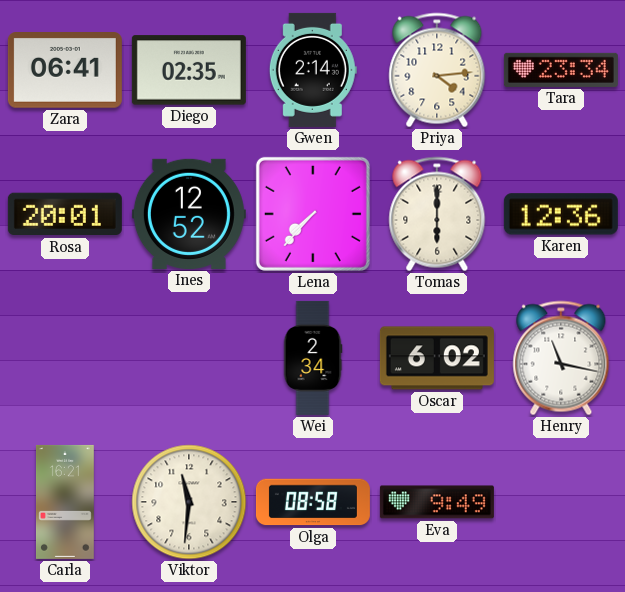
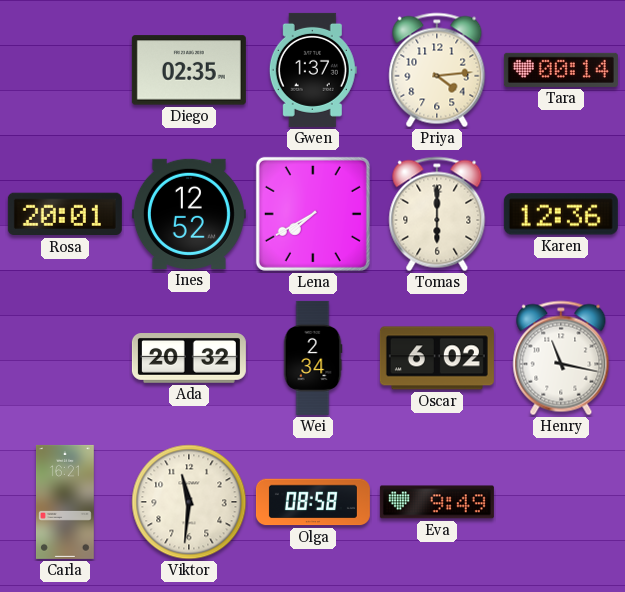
Zara: 06:41 -> none
Gwen: 2:14 -> 1:37
Tara: 23:34 -> 00:14
Lena: 7:37 -> 7:40
Ada: none -> 20:32
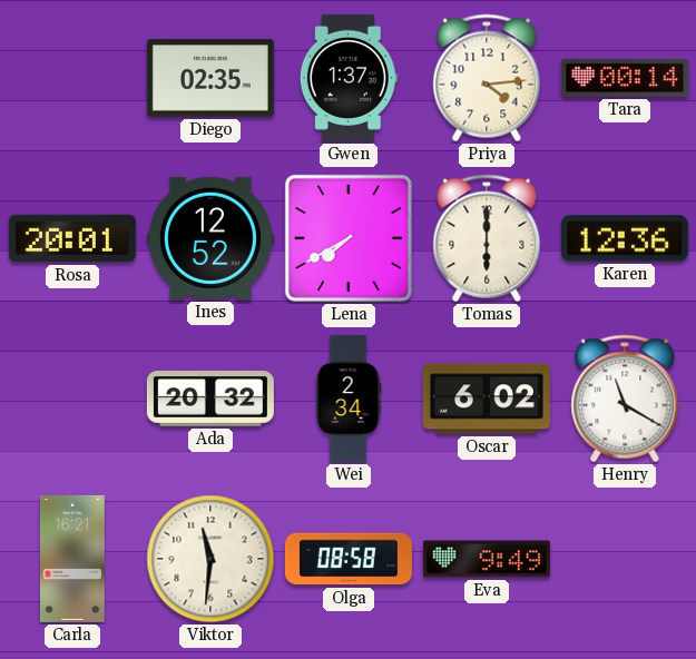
Henry: 11:17 -> 11:20
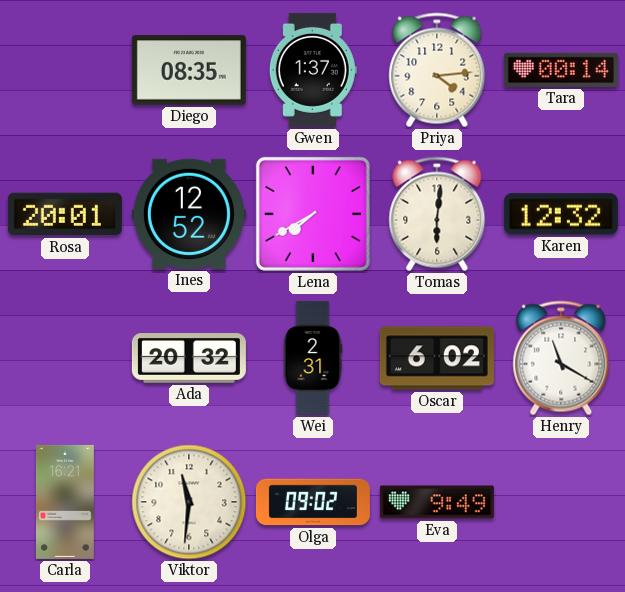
Diego: 02:35 -> 08:35
Tomas: 6:00 -> 6:01
Karen: 12:36 -> 12:32
Wei: 2:34 -> 2:31
Olga: 08:58 -> 09:02
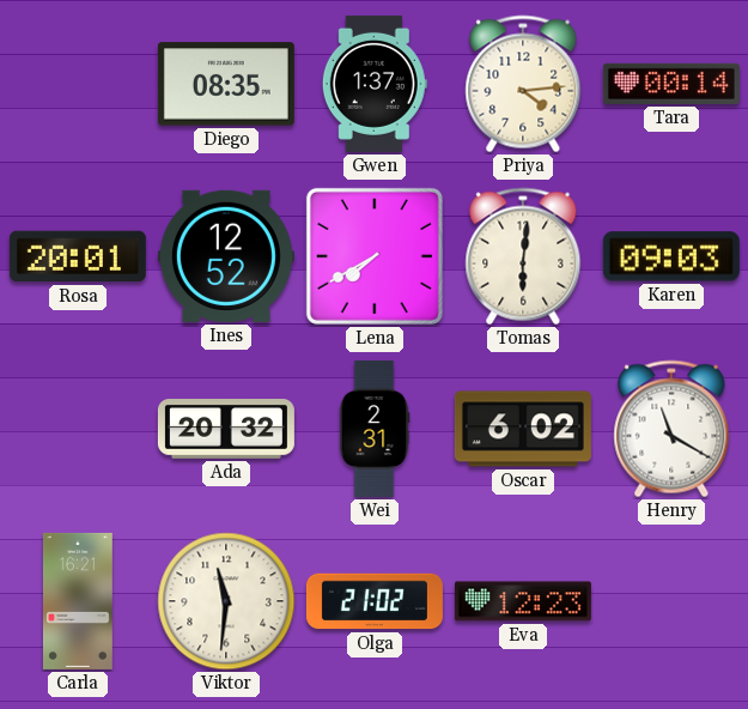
Karen: 12:32 -> 09:03
Olga: 09:02 -> 21:02
Eva: 9:49 -> 12:23
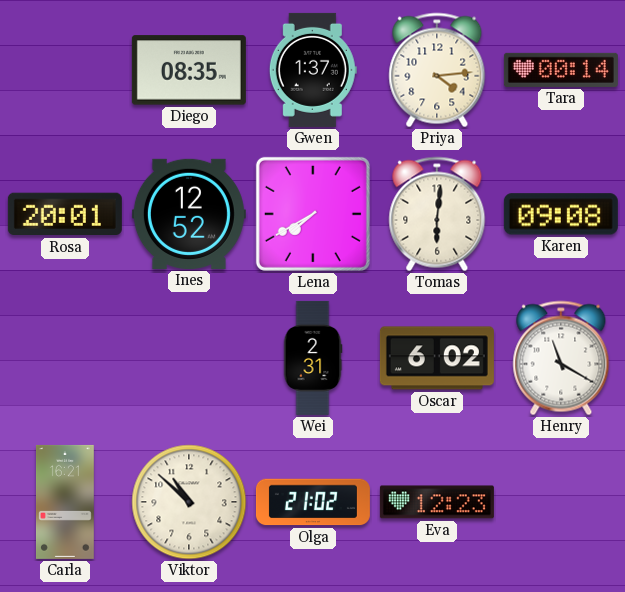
Karen: 09:03 -> 09:08
Ada: 20:32 -> none
Viktor: 11:31 -> 10:52
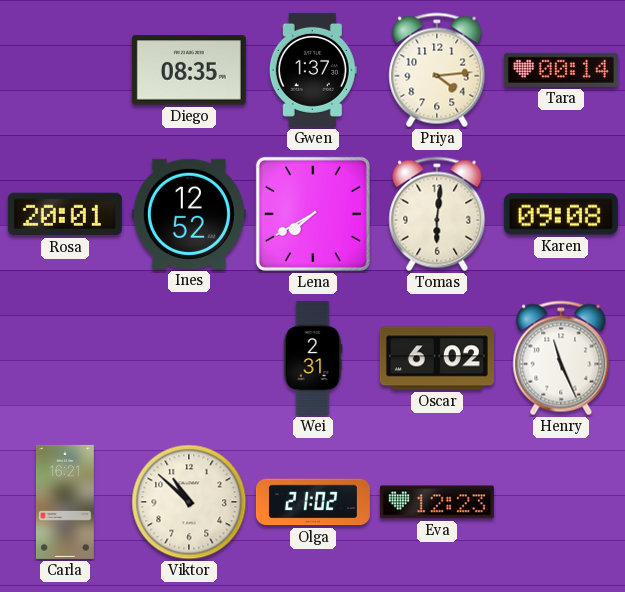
Henry: 11:20 -> 11:26
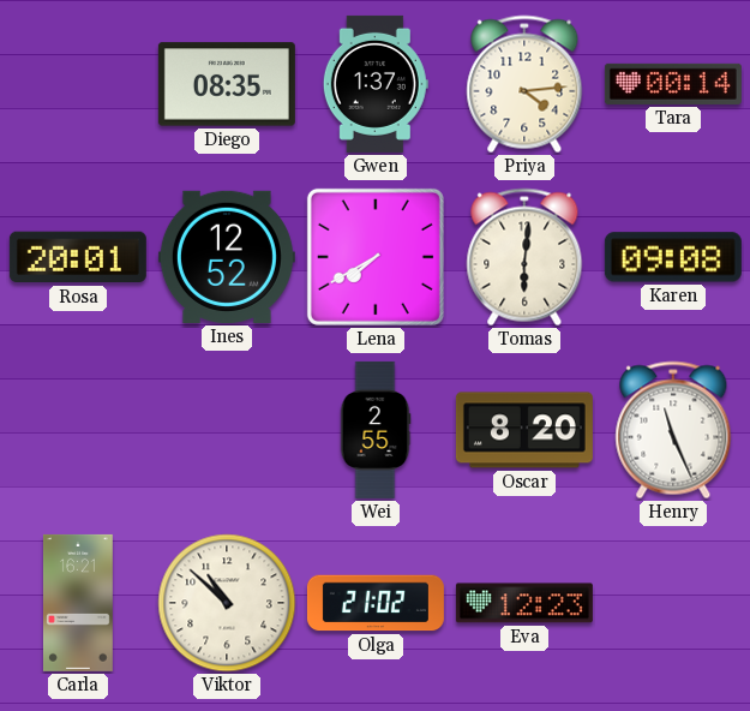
Wei: 2:31 -> 2:55
Oscar: 6:02 -> 8:20
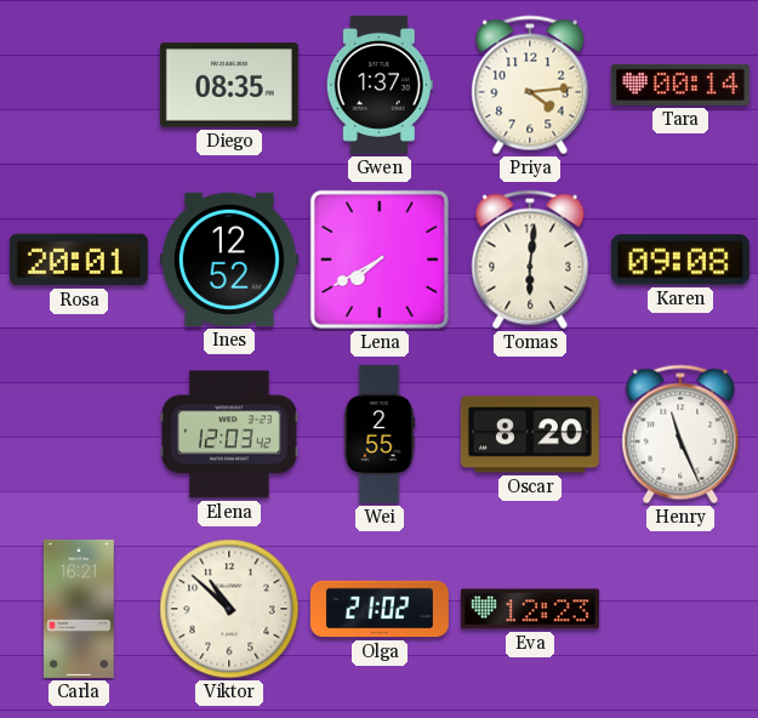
Elena: none -> 12:03
